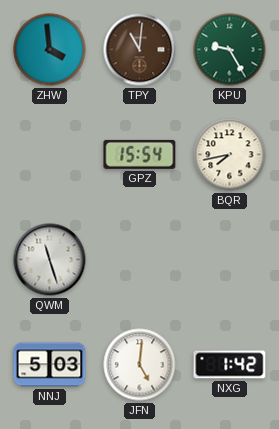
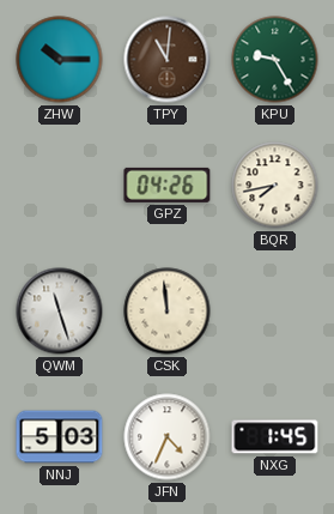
ZHW: 3:59 -> 10:15
GPZ: 15:54 -> 04:26
CSK: none -> 11:59
JFN: 5:01 -> 4:34
NXG: 1:42 -> 1:45
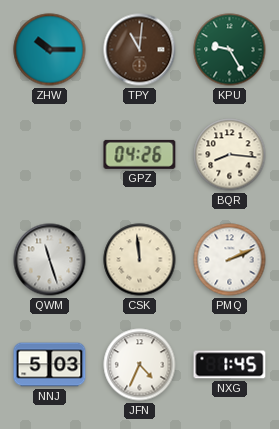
BQR: 7:43 -> 8:16
PMQ: none -> 2:11
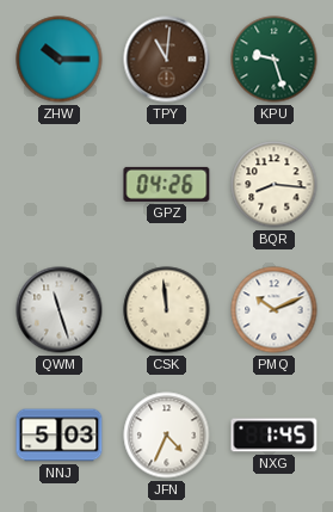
KPU: 9:25 -> 9:27
PMQ: 2:11 -> 10:11
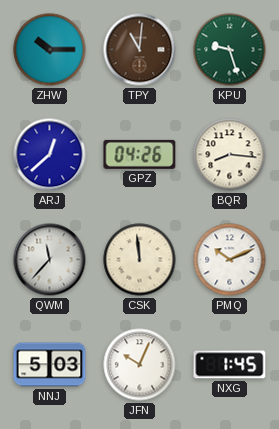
ARJ: none -> 12:38
QWM: 11:27 -> 11:37
JFN: 4:34 -> 10:04
